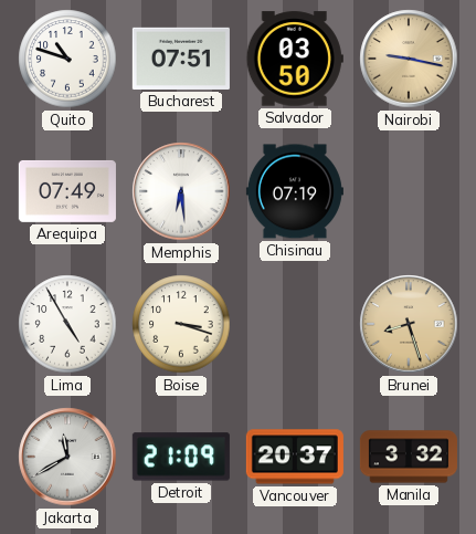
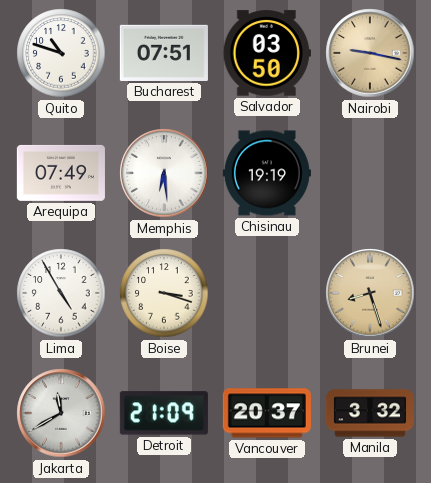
Chisinau: 07:19 -> 19:19
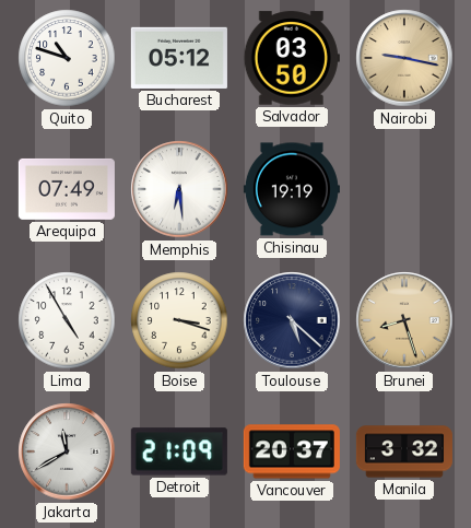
Bucharest: 07:51 -> 05:12
Toulouse: none -> 5:22
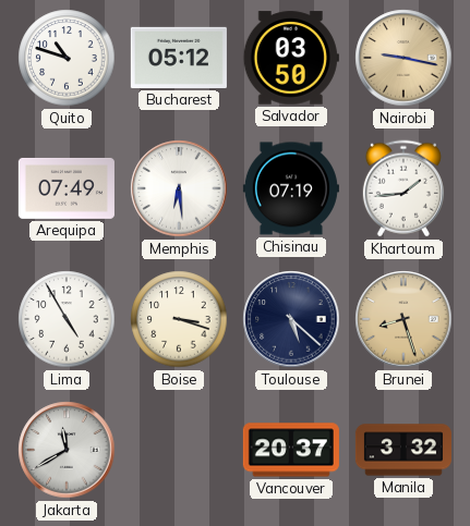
Chisinau: 19:19 -> 07:19
Khartoum: none -> 1:44
Detroit: 21:09 -> none
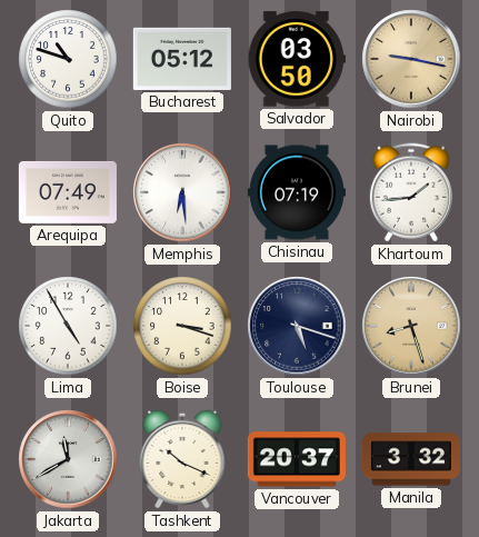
Toulouse: 5:22 -> 5:18
Tashkent: none -> 10:19
